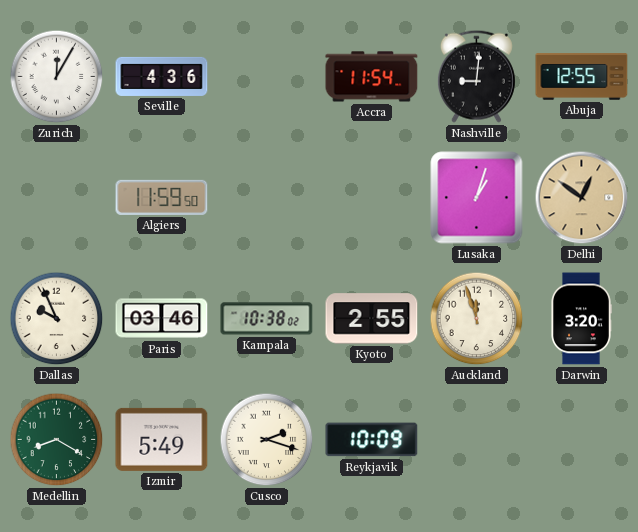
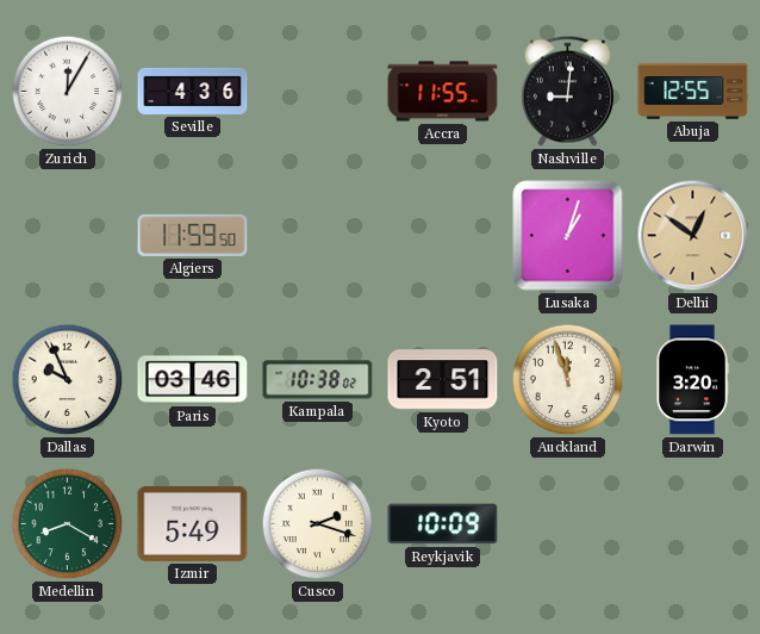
Accra: 11:54 -> 11:55
Kyoto: 2:55 -> 2:51
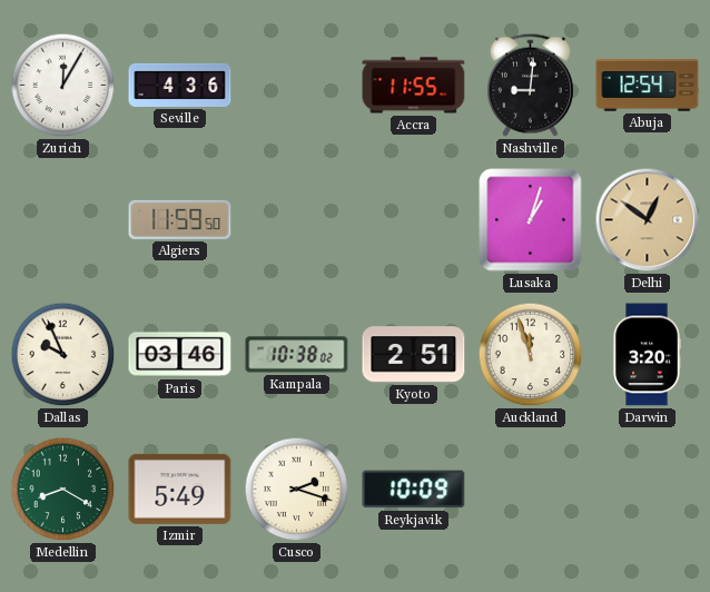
Abuja: 12:55 -> 12:54
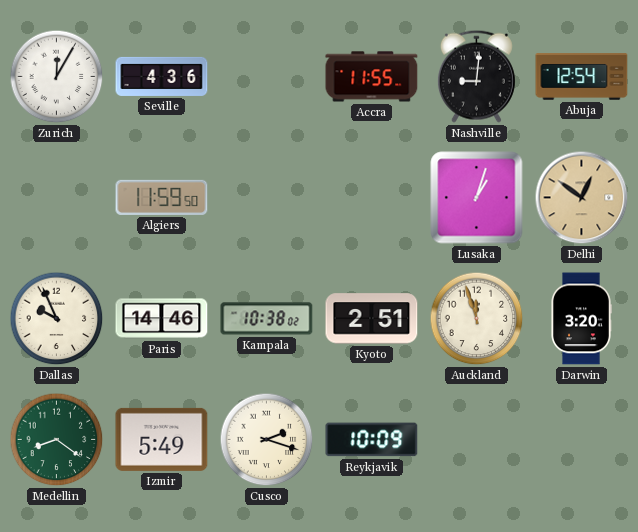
Paris: 03:46 -> 14:46
Medellin: 8:20 -> 8:21
